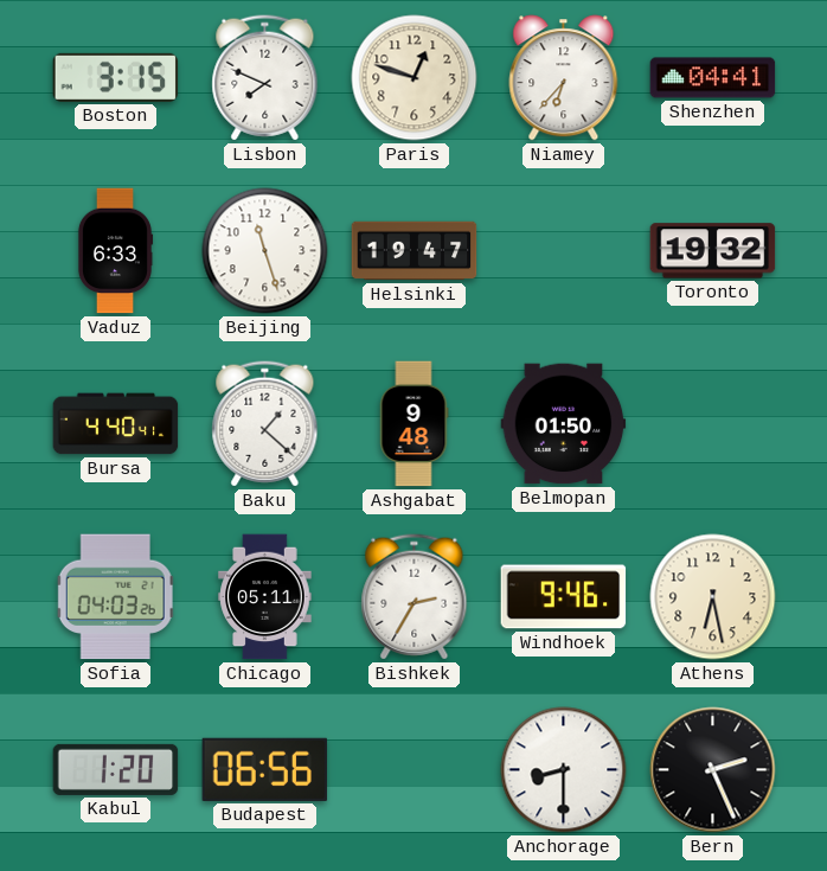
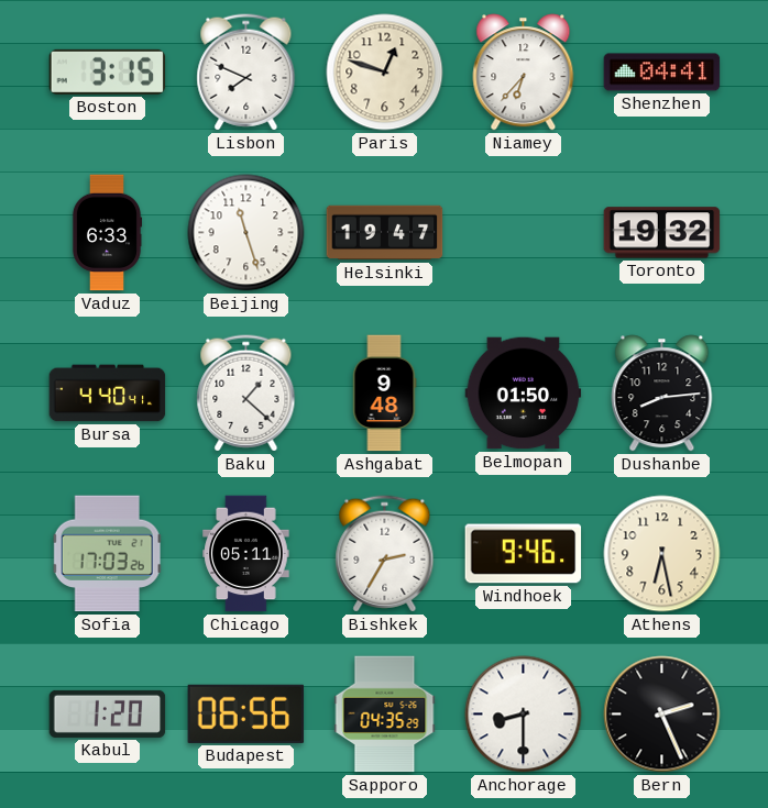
Dushanbe: none -> 8:14
Sofia: 04:03 -> 17:03
Sapporo: none -> 04:35
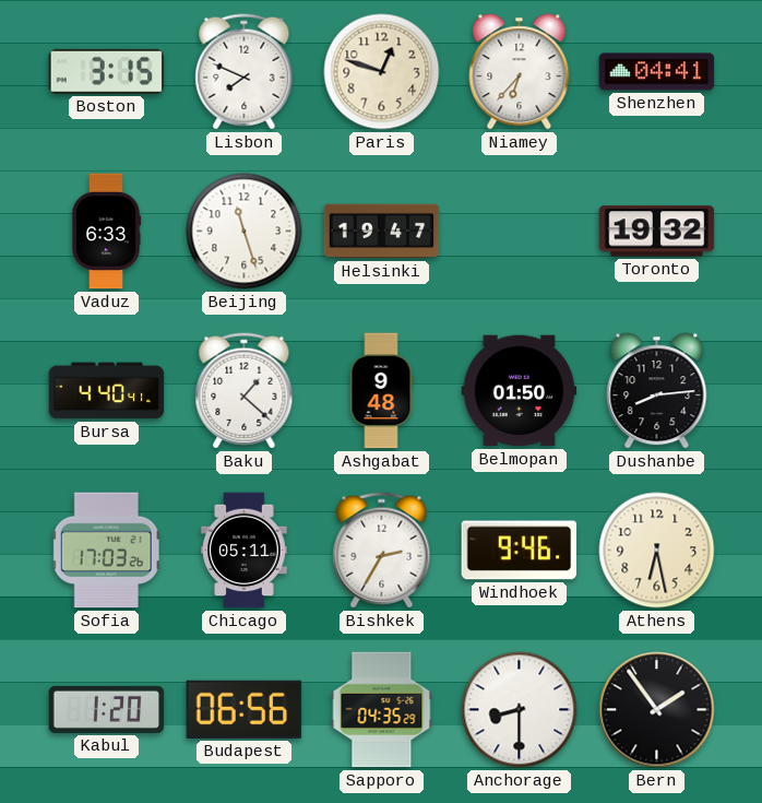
Bern: 2:26 -> 1:54
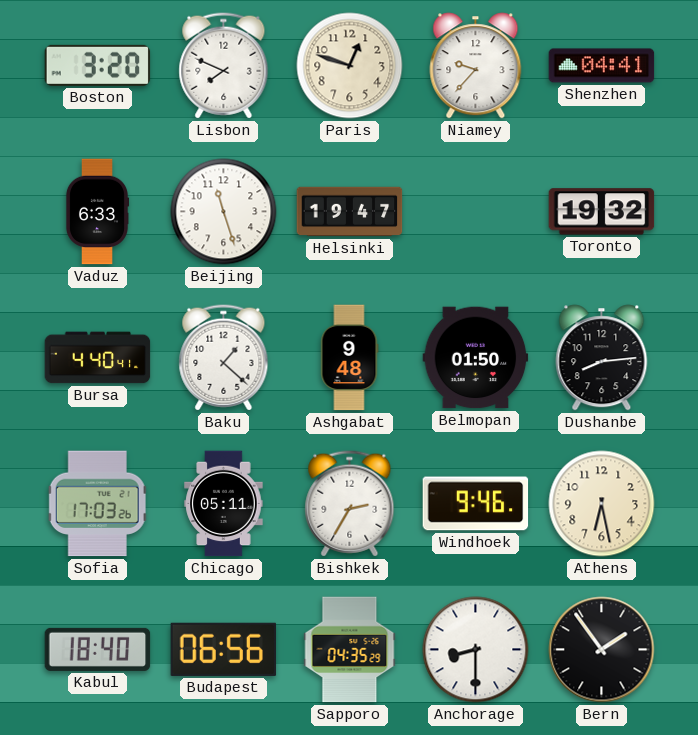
Boston: 3:15 -> 3:20
Niamey: 6:37 -> 9:37
Kabul: 1:20 -> 18:40
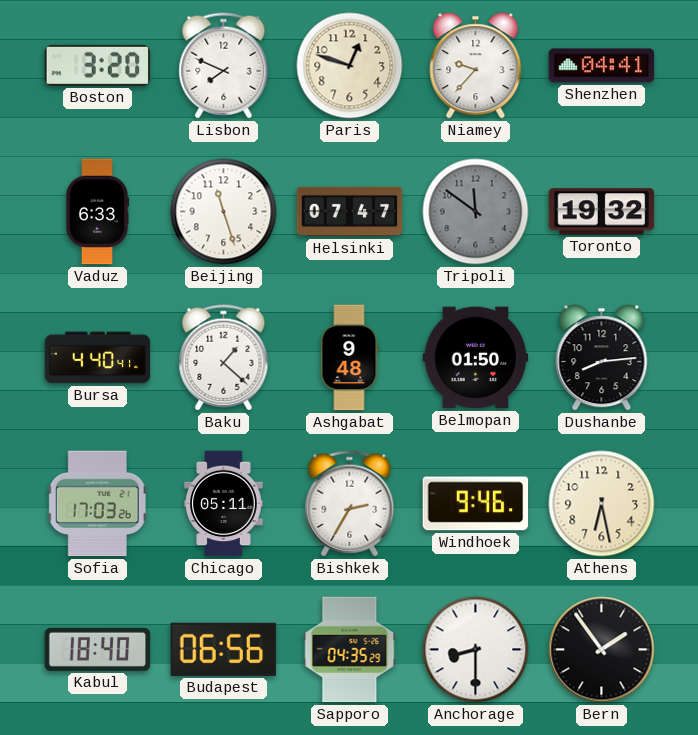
Helsinki: 19:47 -> 07:47
Tripoli: none -> 11:51
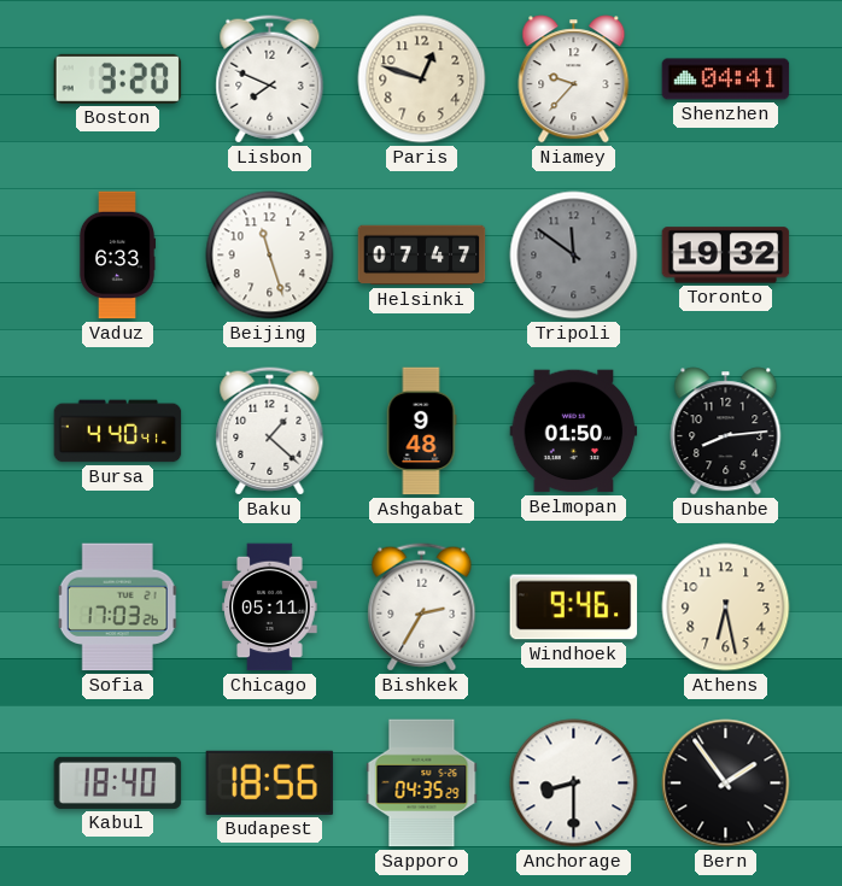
Budapest: 06:56 -> 18:56
